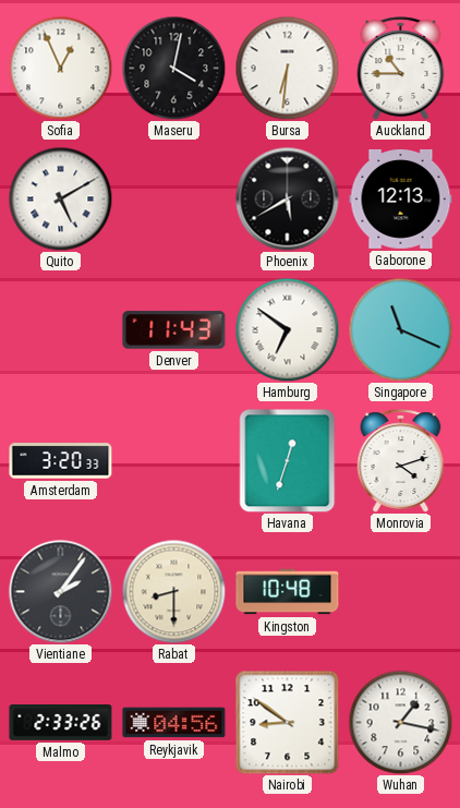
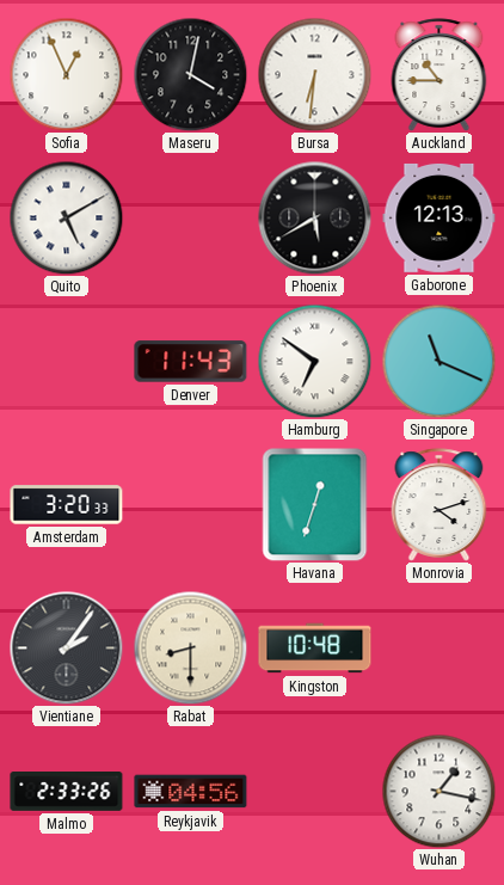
Nairobi: 8:51 -> none
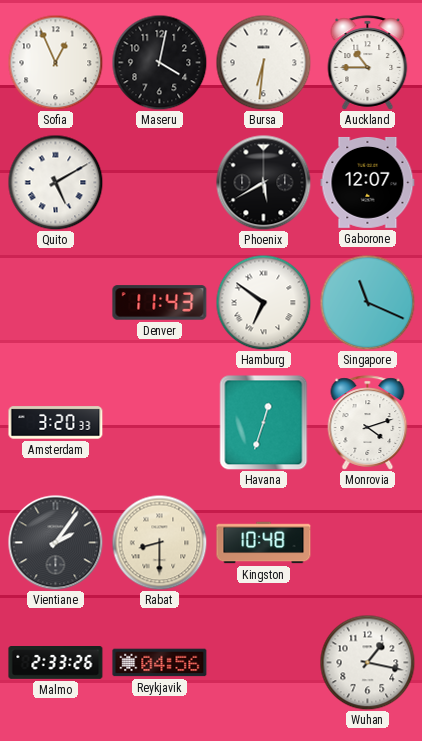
Gaborone: 12:13 -> 12:07
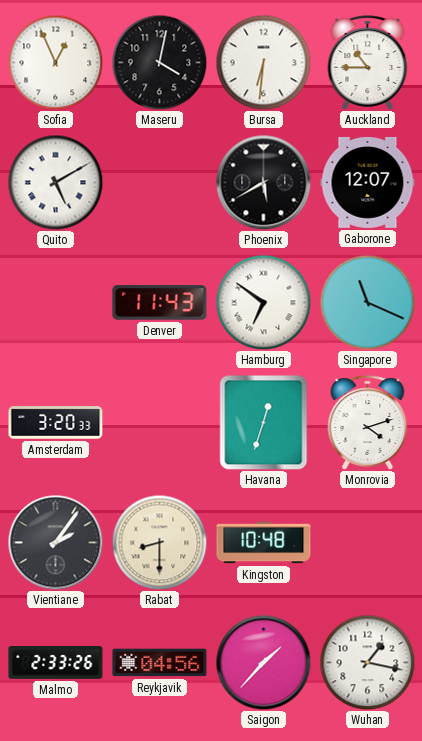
Saigon: none -> 1:37
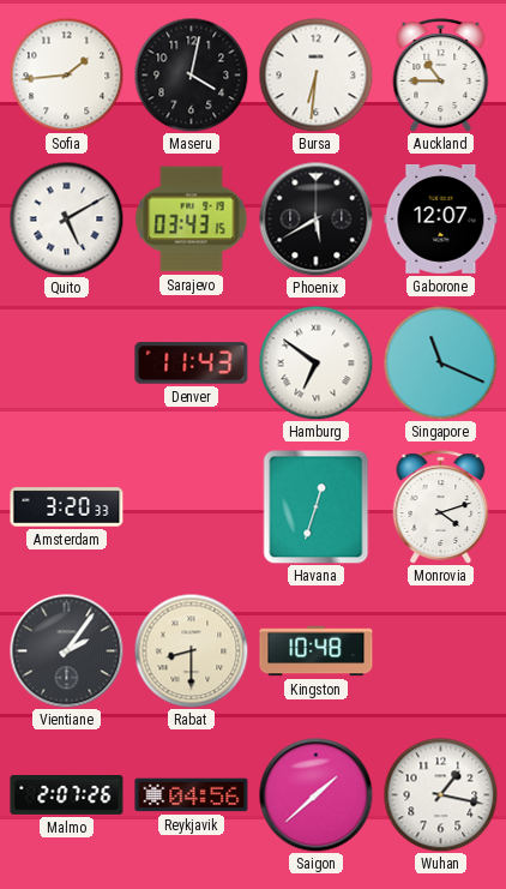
Sofia: 12:56 -> 1:44
Sarajevo: none -> 03:43
Malmo: 2:33 -> 2:07
Saigon: 1:37 -> 1:38
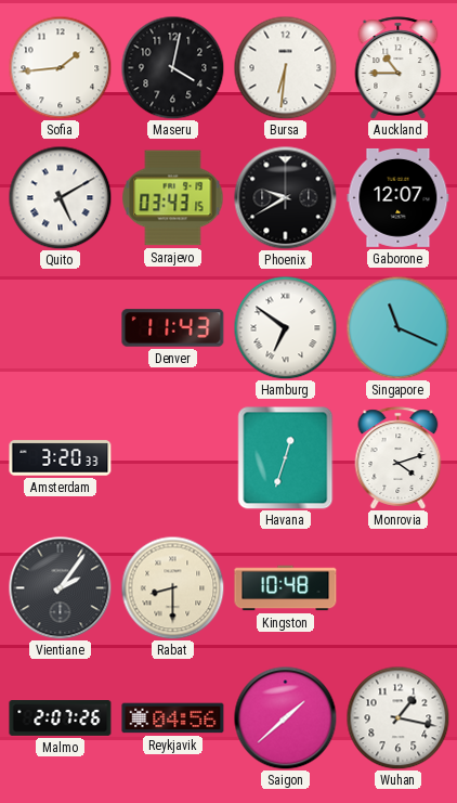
Phoenix: 5:40 -> 9:40
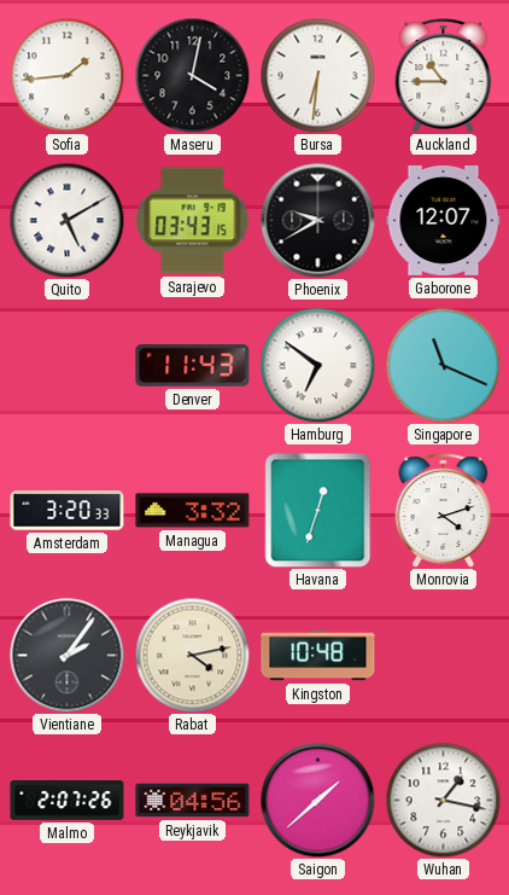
Managua: none -> 3:32
Rabat: 8:30 -> 4:13
